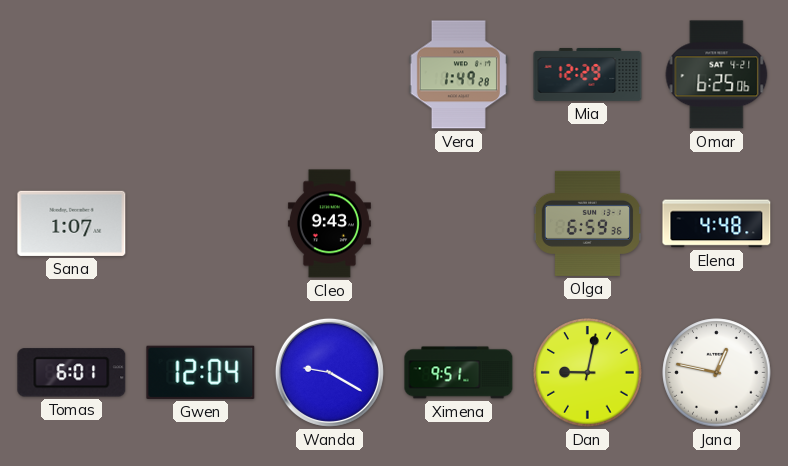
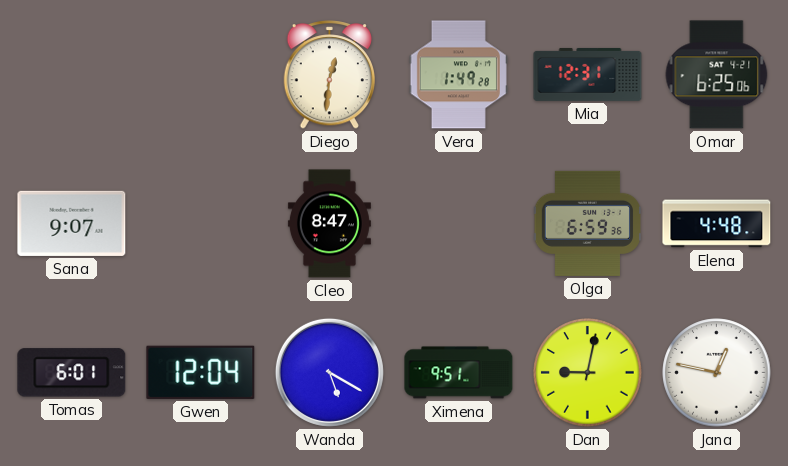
Diego: none -> 12:31
Mia: 12:29 -> 12:31
Sana: 1:07 -> 9:07
Cleo: 9:43 -> 8:47
Wanda: 9:20 -> 5:20
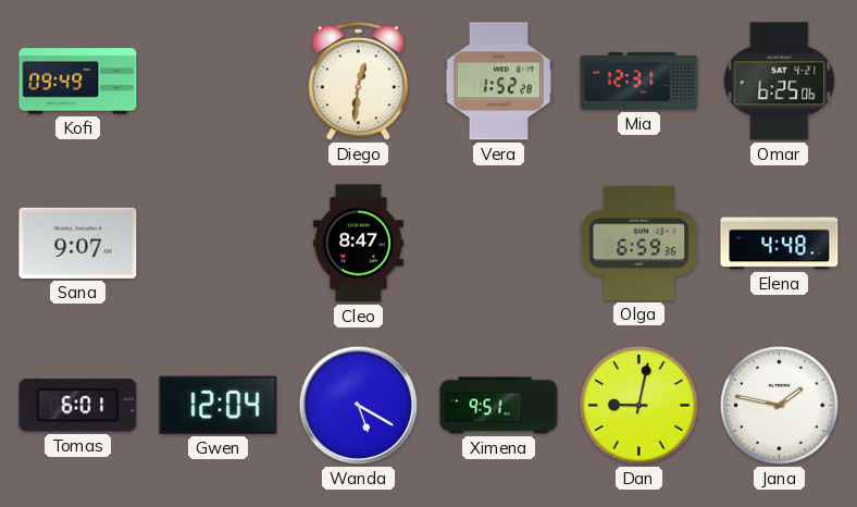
Kofi: none -> 09:49
Vera: 1:49 -> 1:52
Jana: 12:47 -> 1:47
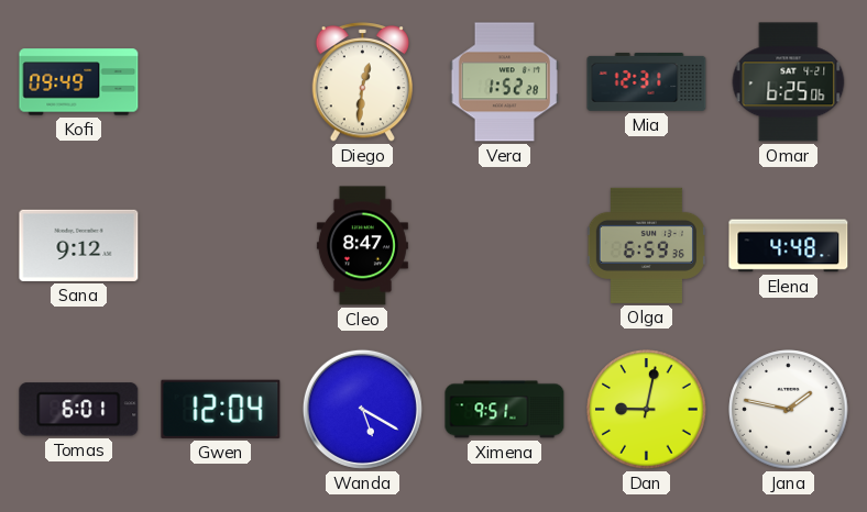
Sana: 9:07 -> 9:12
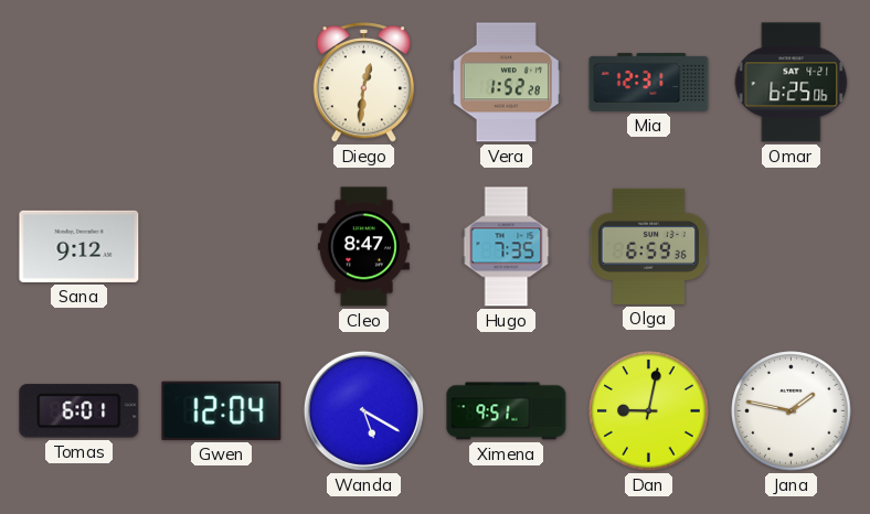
Kofi: 09:49 -> none
Hugo: none -> 7:35
Elena: 4:48 -> none
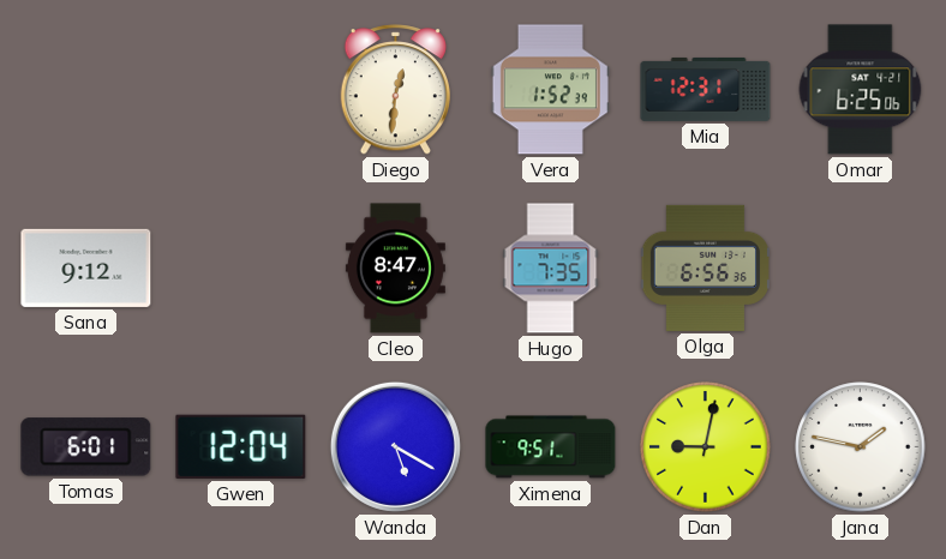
Vera: 1:52:28 -> 1:52:39
Olga: 6:59 -> 6:56
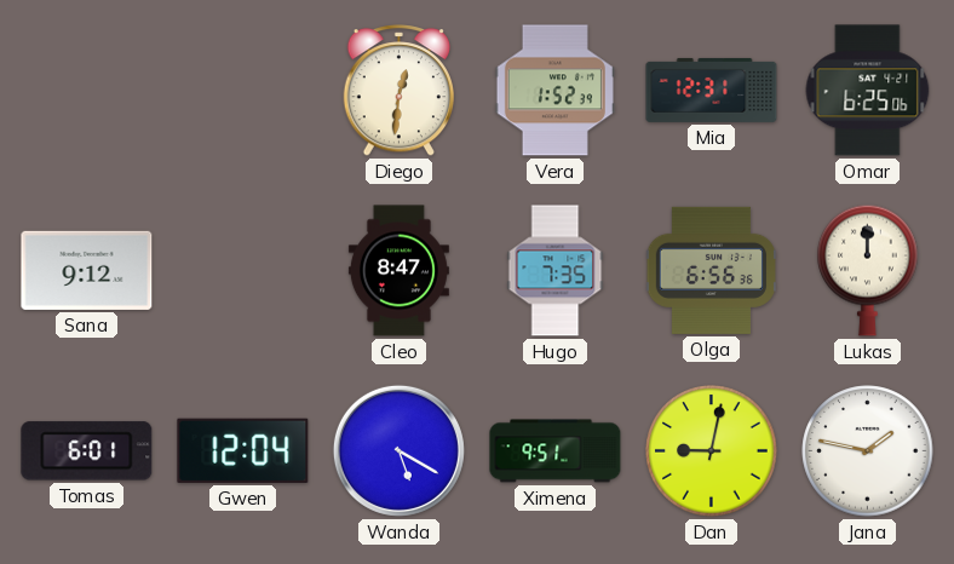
Lukas: none -> 12:00
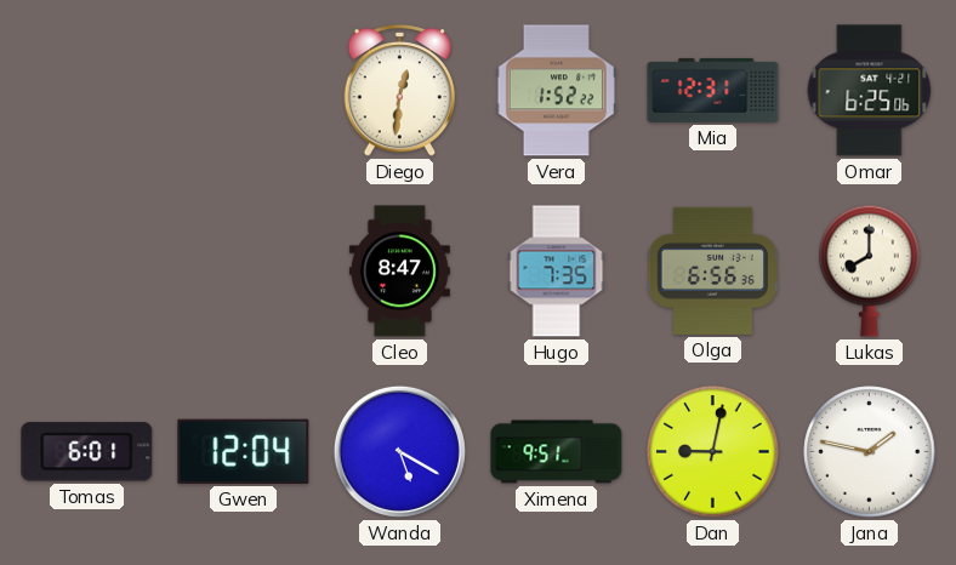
Vera: 1:52:39 -> 1:52:22
Sana: 9:12 -> none
Lukas: 12:00 -> 8:00
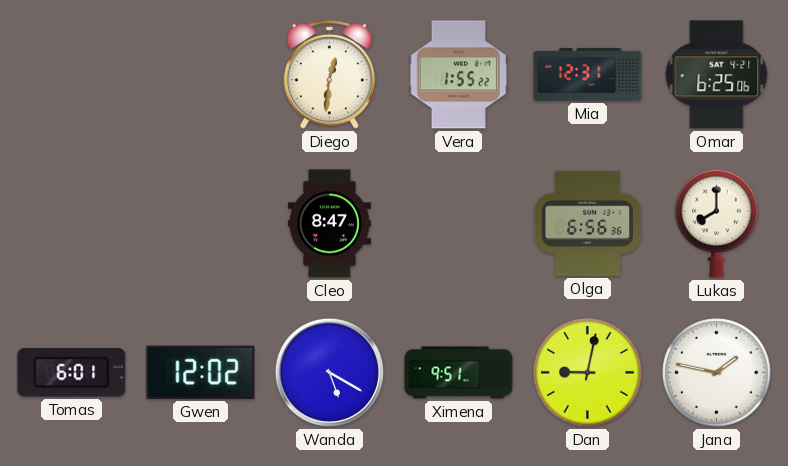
Vera: 1:52 -> 1:55
Hugo: 7:35 -> none
Gwen: 12:04 -> 12:02
